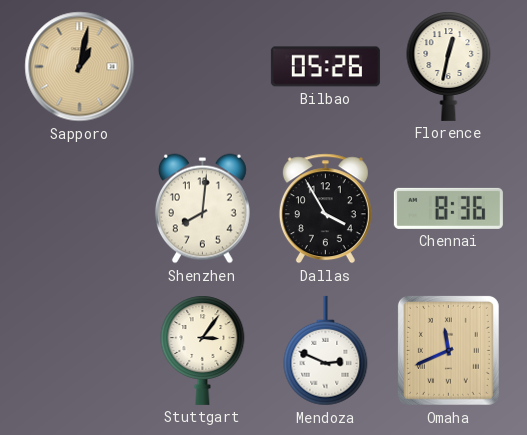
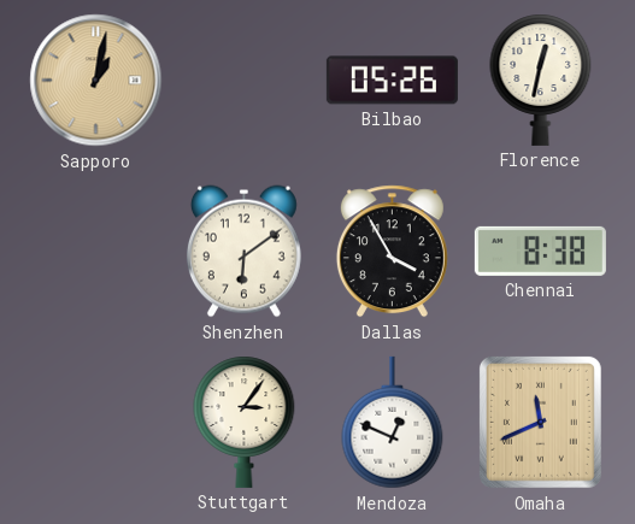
Shenzhen: 8:01 -> 6:09
Chennai: 8:36 -> 8:38
Mendoza: 2:49 -> 12:49
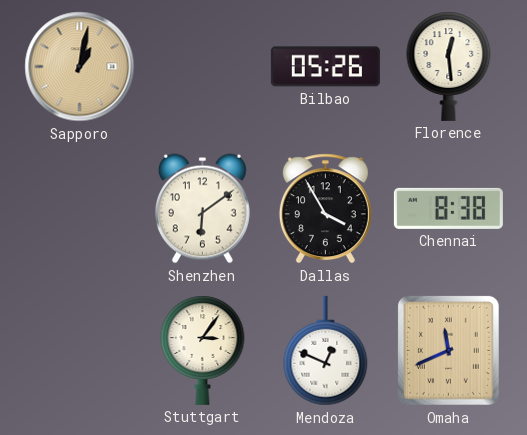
Florence: 12:32 -> 12:29
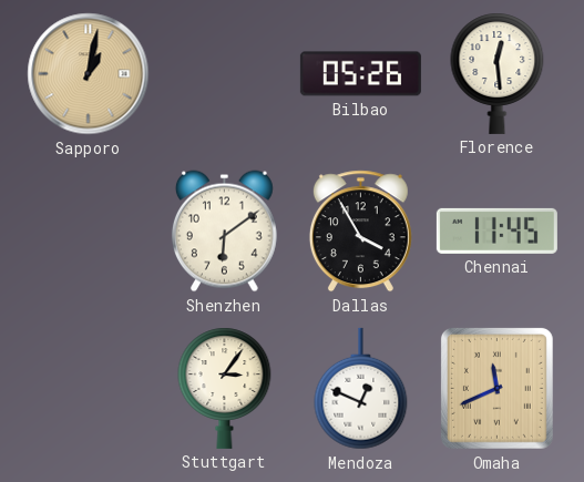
Chennai: 8:38 -> 11:45
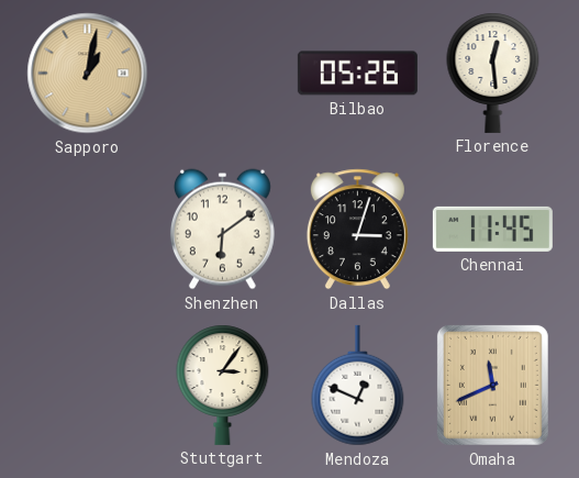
Dallas: 3:55 -> 3:03
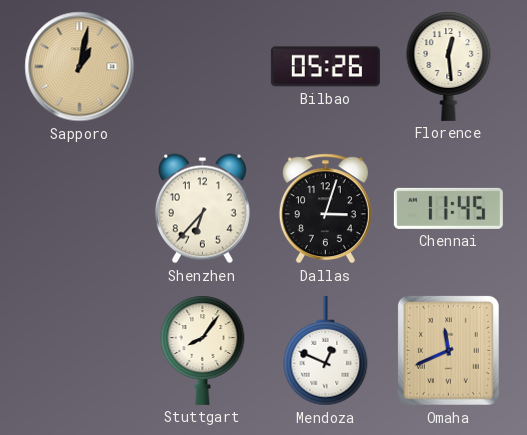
Shenzhen: 6:09 -> 6:37
Stuttgart: 3:06 -> 8:06
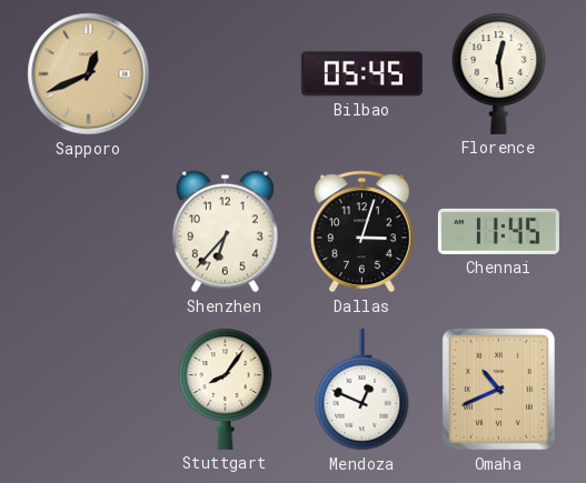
Sapporo: 1:02 -> 12:41
Bilbao: 05:26 -> 05:45
Omaha: 11:41 -> 10:41
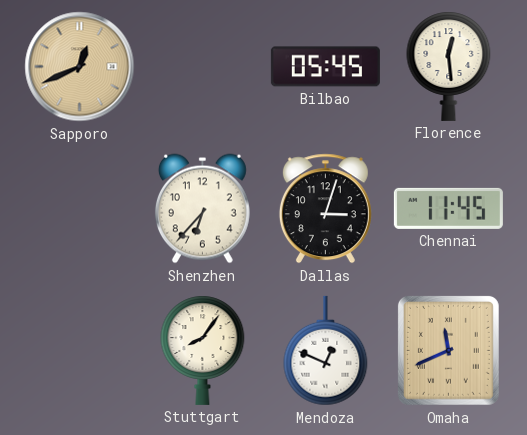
Omaha: 10:41 -> 11:41
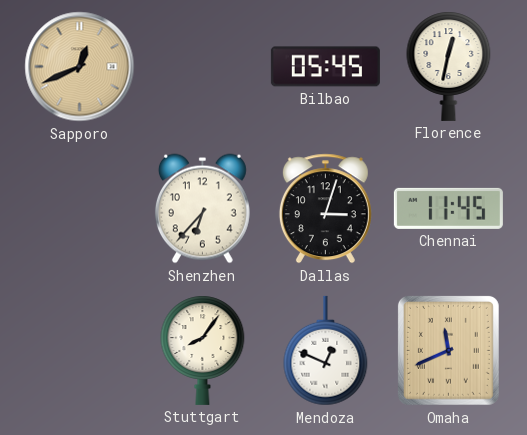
Florence: 12:29 -> 12:32
